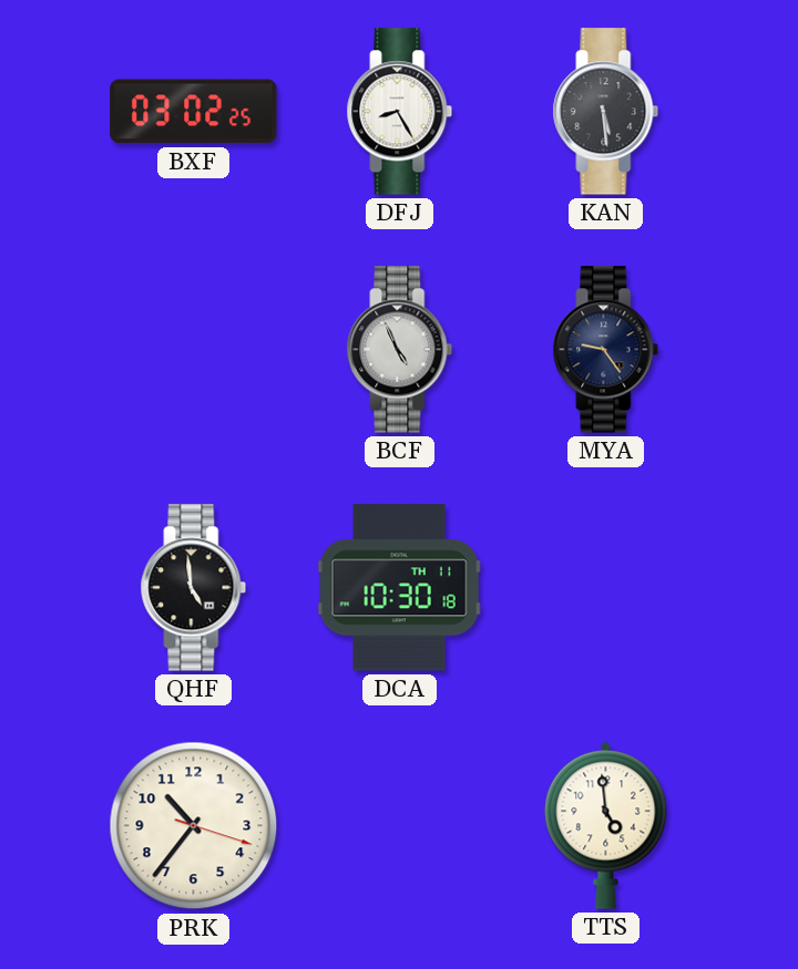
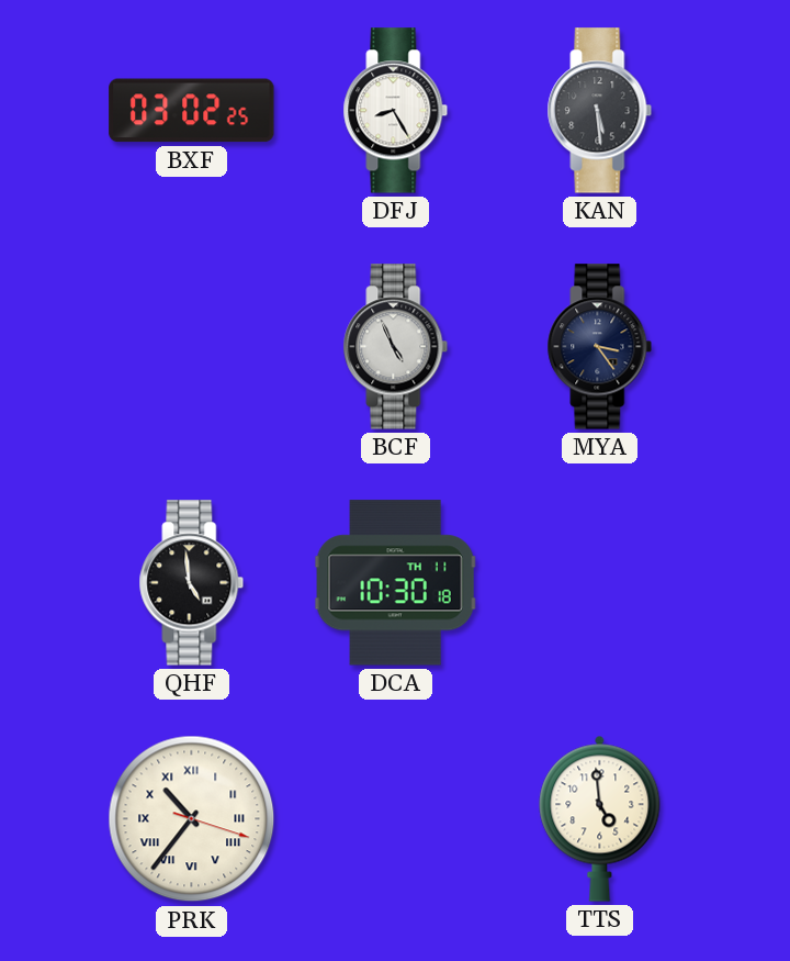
MYA: 9:24 -> 3:24
PRK numerals: Arabic -> Roman
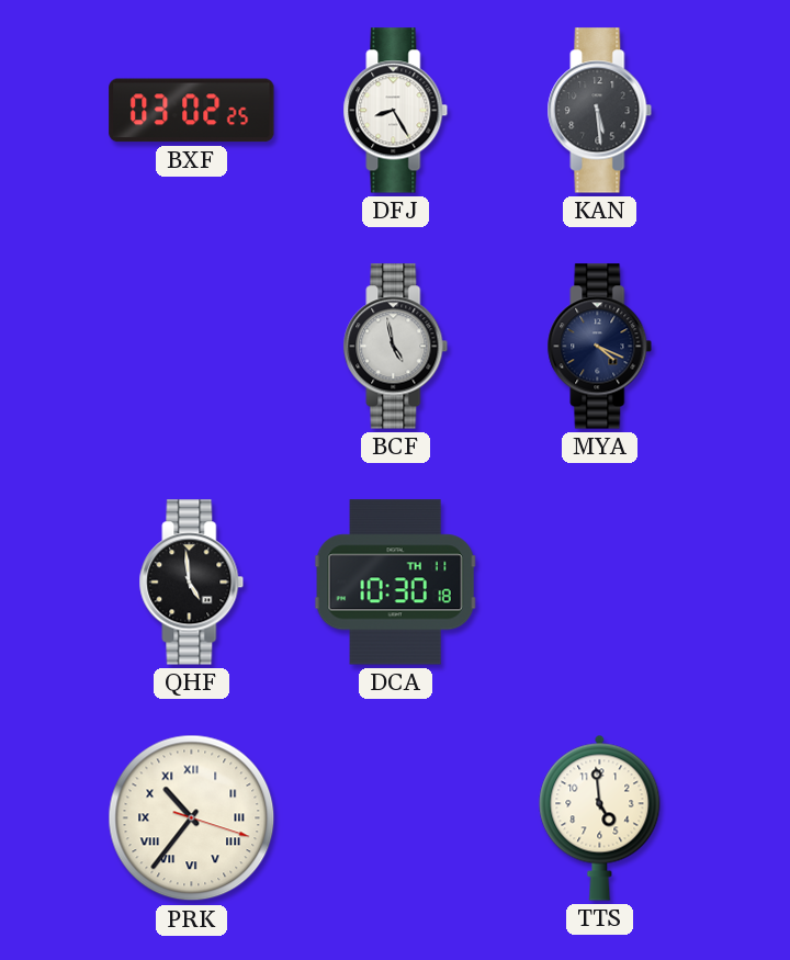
BCF: 4:56 -> 4:58
MYA: 3:24 -> 4:19
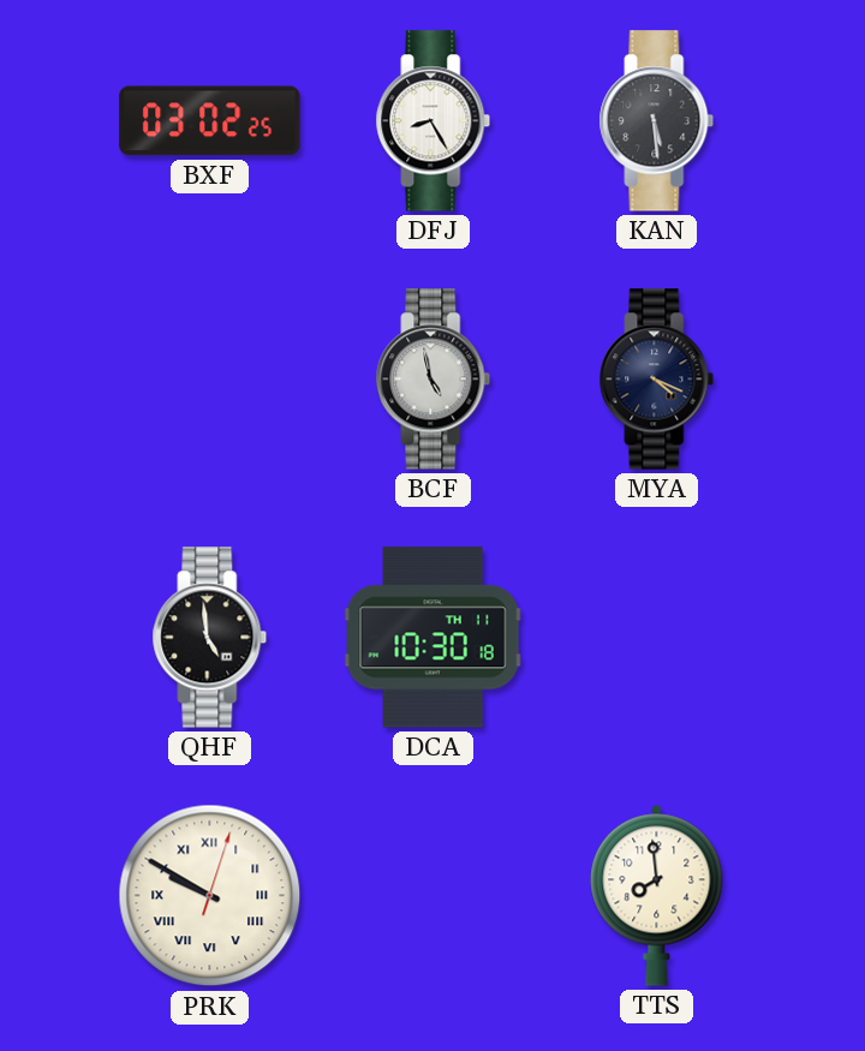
PRK: 10:36 -> 9:50
TTS: 4:59 -> 7:59
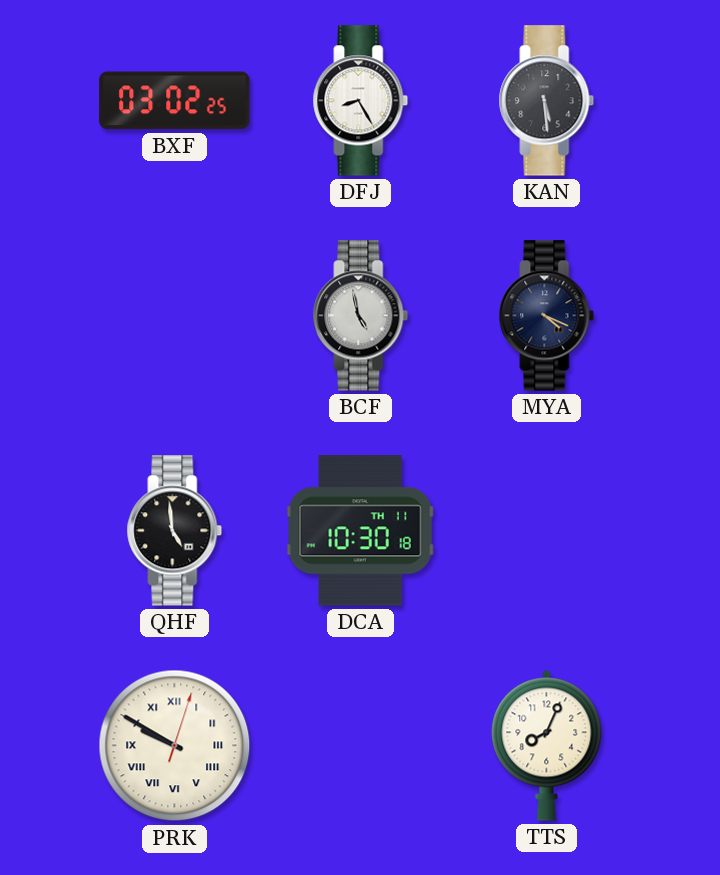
TTS: 7:59 -> 8:04
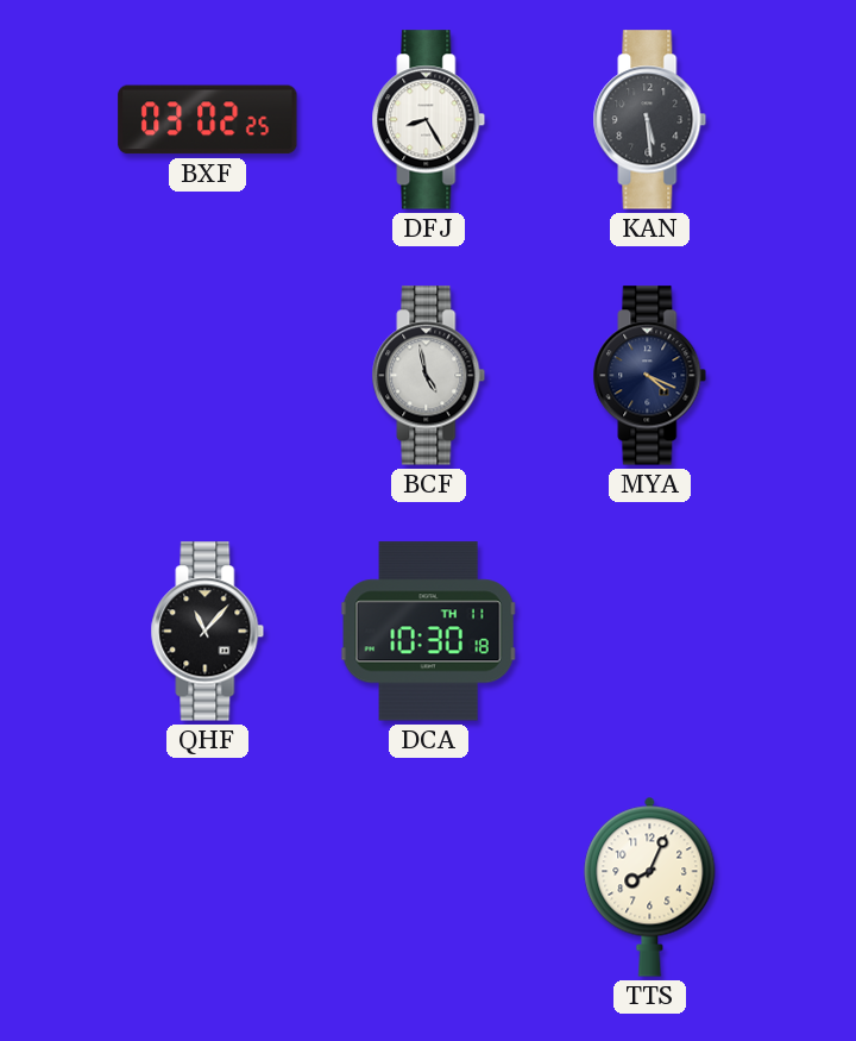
QHF: 4:59 -> 11:07
PRK: 9:50 -> none
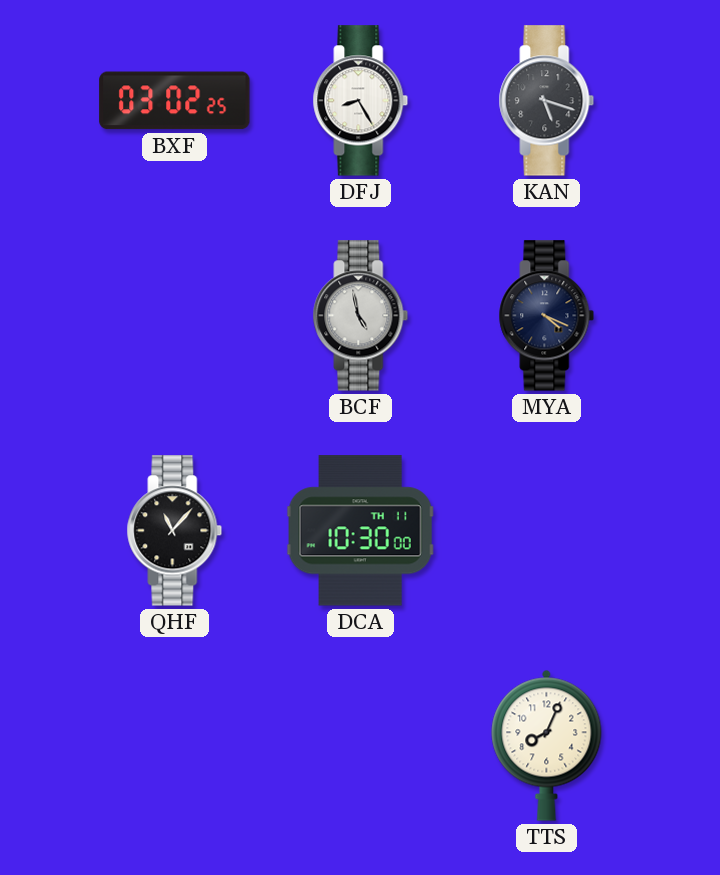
KAN: 5:29 -> 5:18
DCA: 10:30:18 -> 10:30:00
